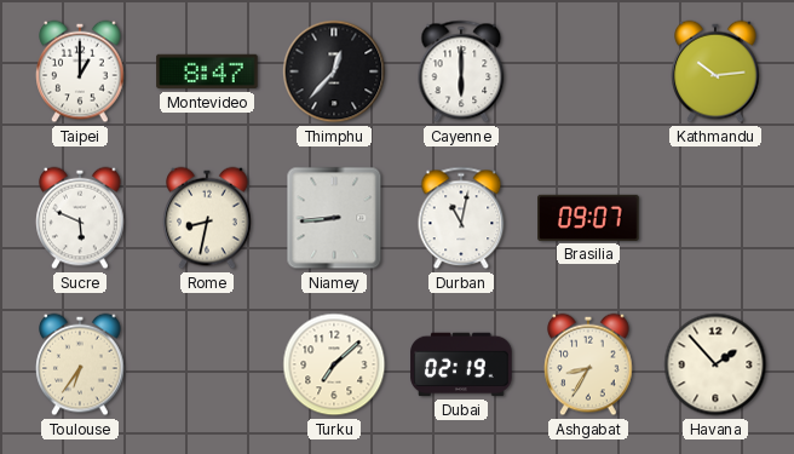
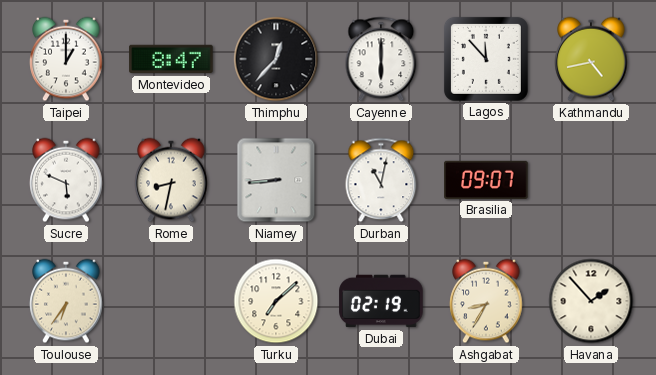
Lagos: none -> 11:53
Kathmandu: 10:14 -> 4:43
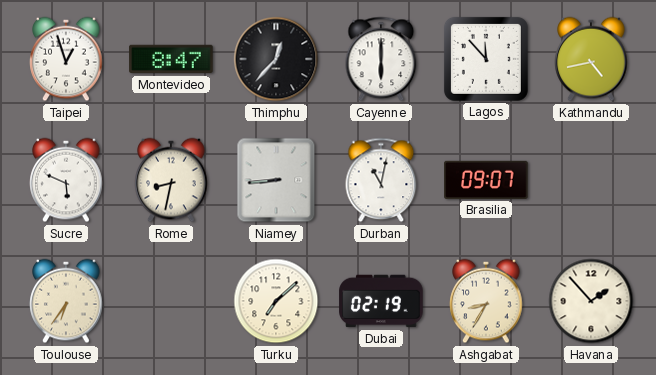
Taipei: 1:00 -> 12:57
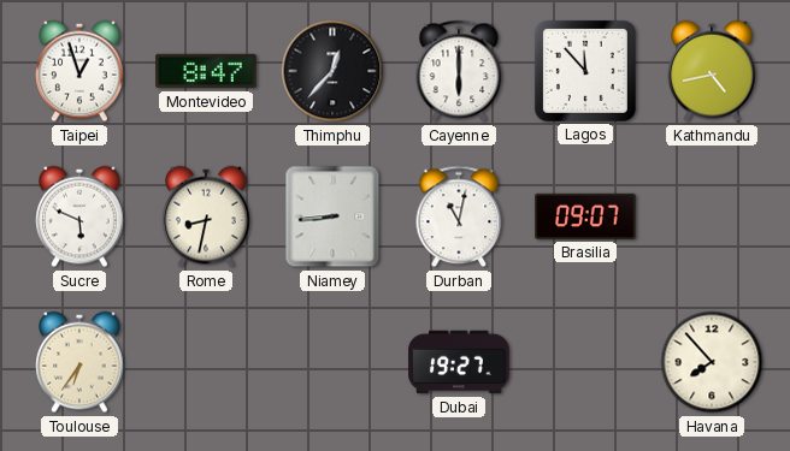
Turku: 7:08 -> none
Dubai: 02:19 -> 19:27
Ashgabat: 8:35 -> none
Havana: 1:53 -> 7:53
